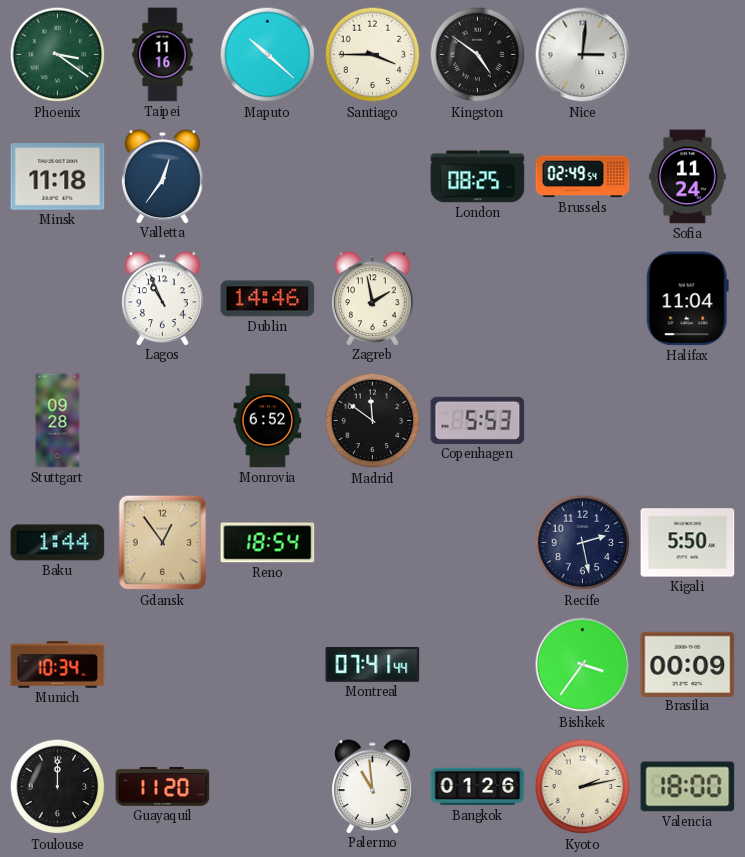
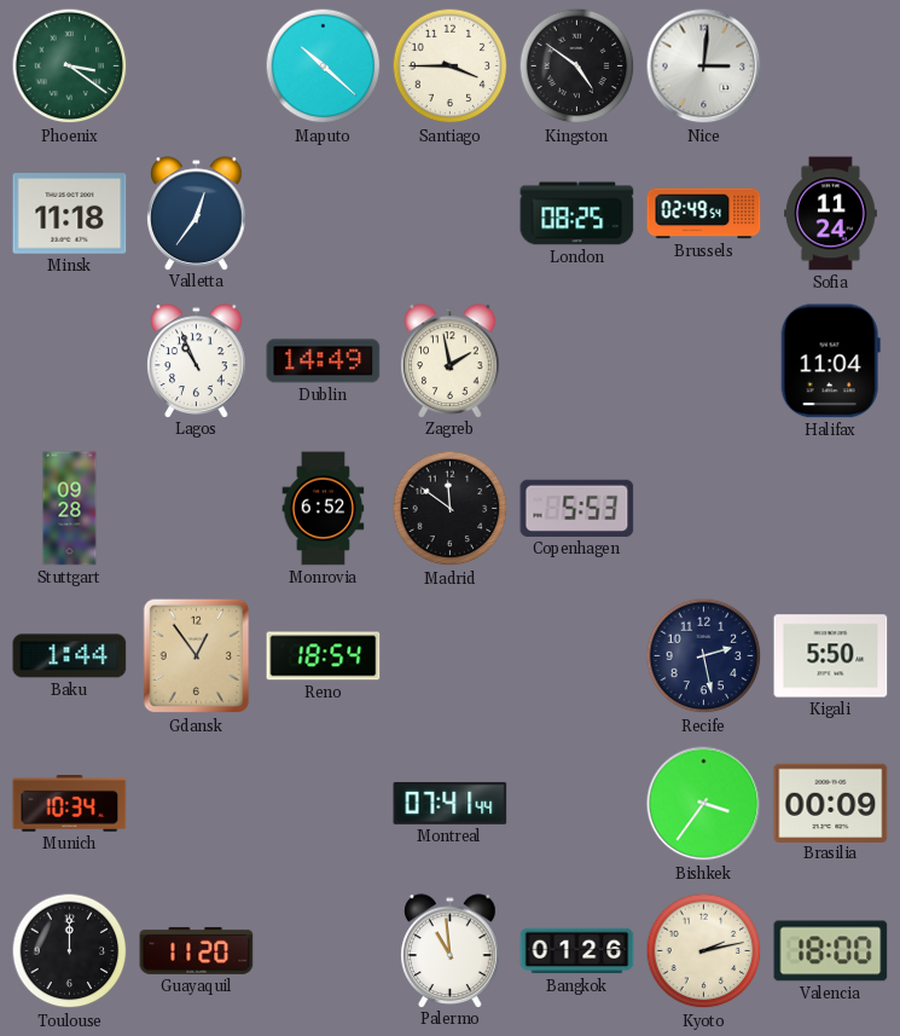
Taipei: 11:16 -> none
Dublin: 14:46 -> 14:49
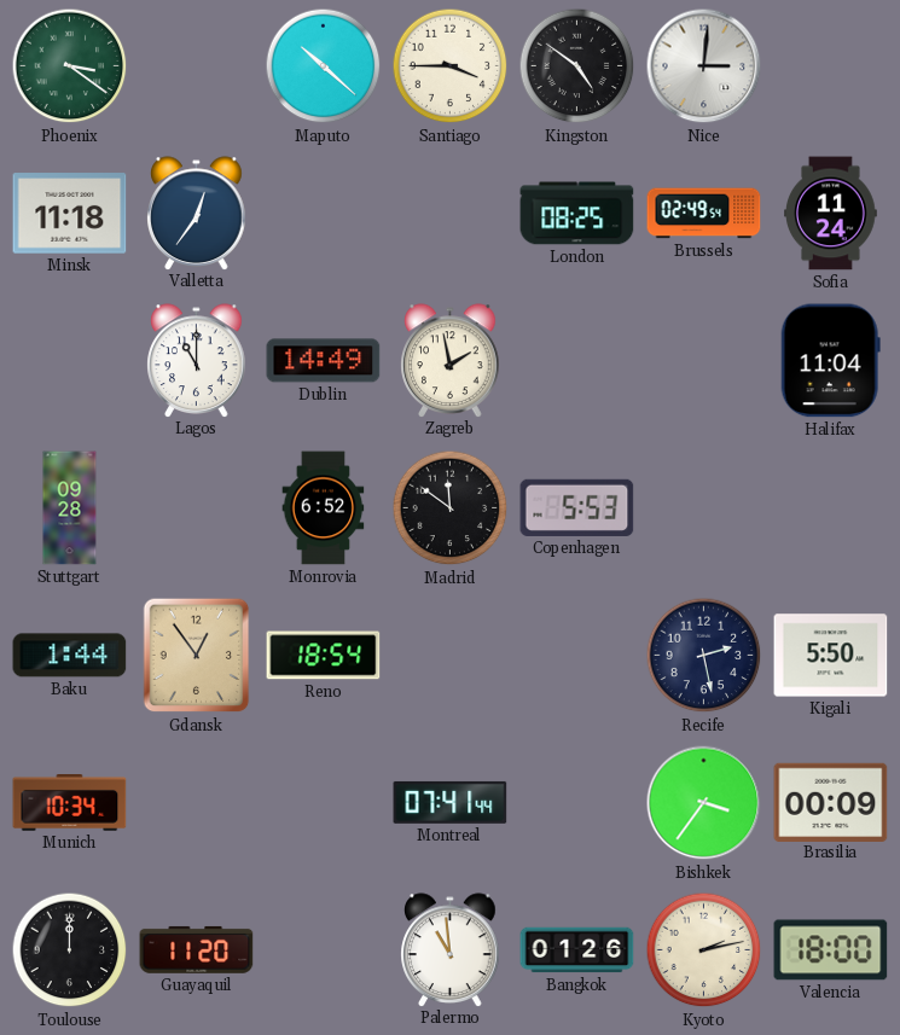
Lagos: 10:56 -> 11:00
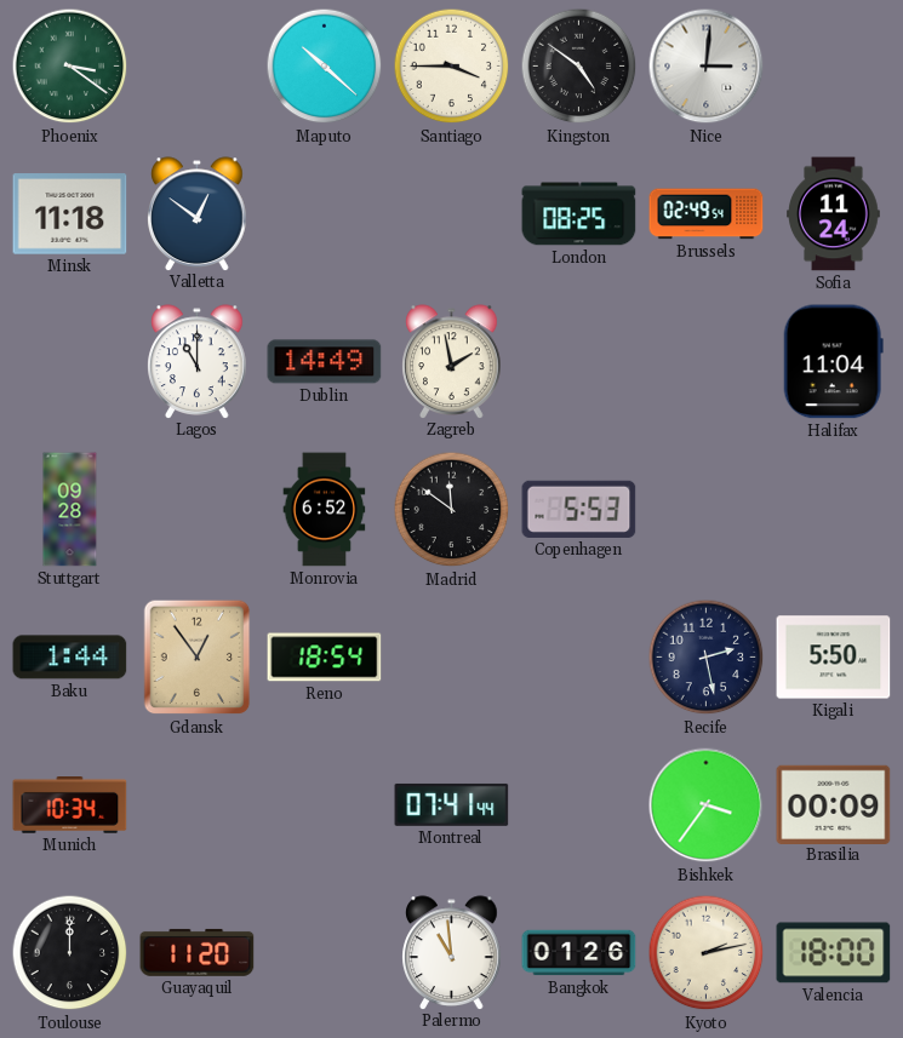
Valletta: 12:36 -> 12:51
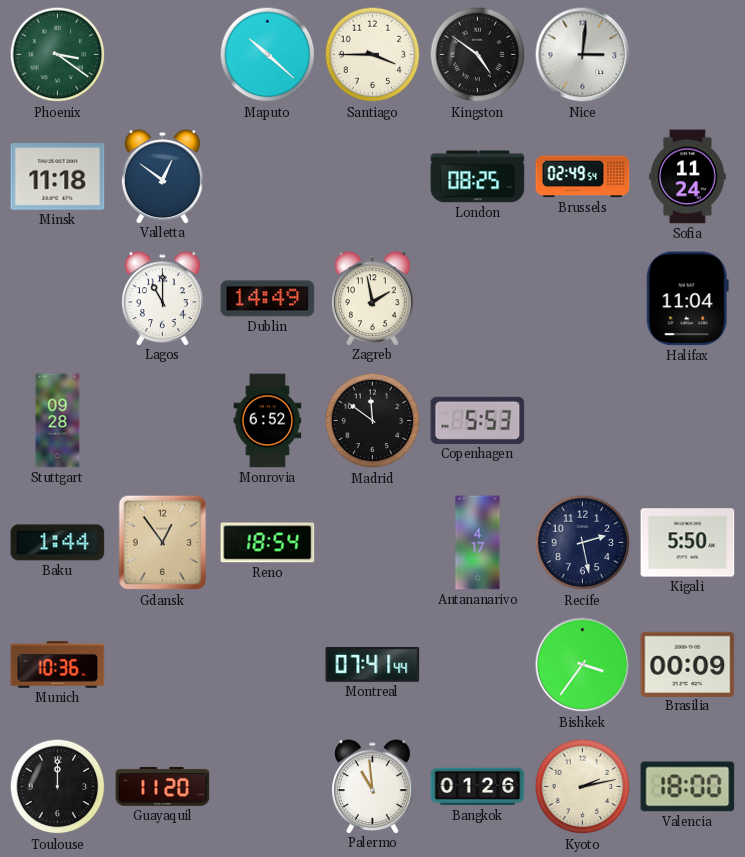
Antananarivo: none -> 4:17
Munich: 10:34 -> 10:36
